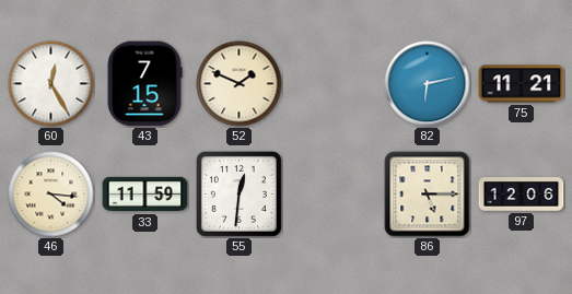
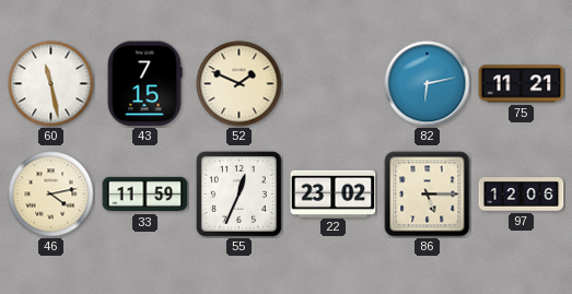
60: 12:25 -> 11:28
46: 4:16 -> 4:13
55: 12:31 -> 12:34
22: none -> 23:02
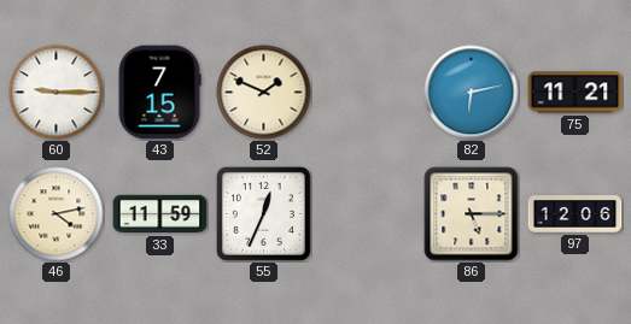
60: 11:28 -> 9:15
22: 23:02 -> none
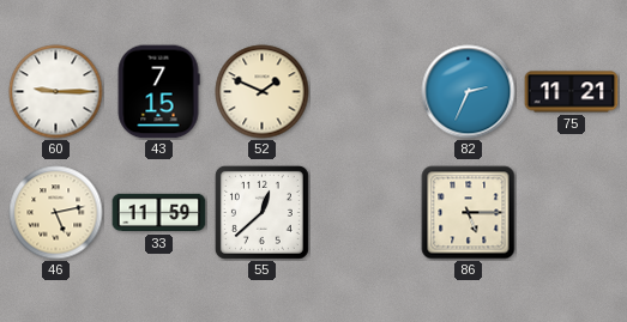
82: 6:13 -> 2:34
46: 4:13 -> 5:13
55: 12:34 -> 12:38
97: 12:06 -> none
